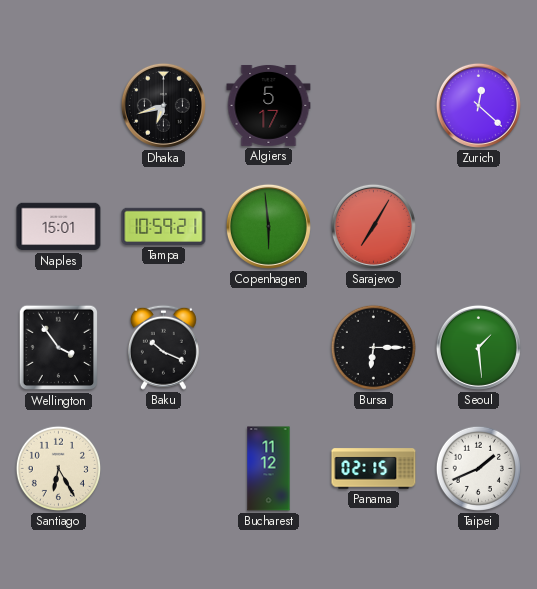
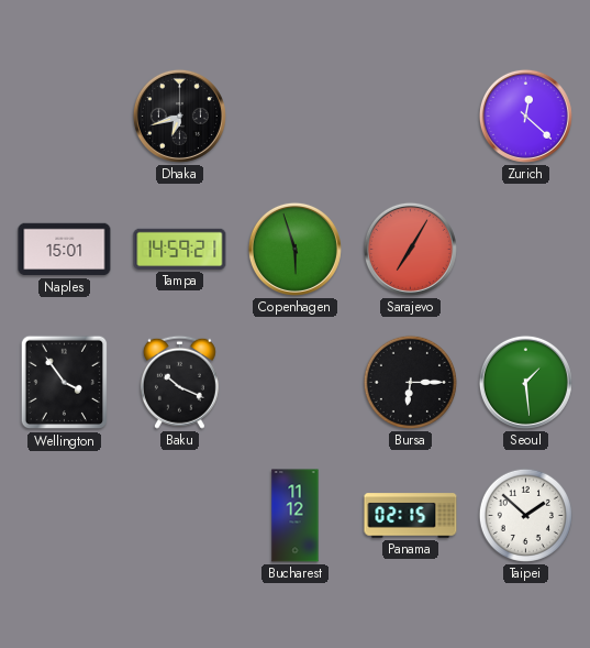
Algiers: 5:17 -> none
Tampa: 10:59 -> 14:59
Copenhagen: 5:59 -> 5:57
Santiago: 6:25 -> none
Taipei: 1:41 -> 1:52
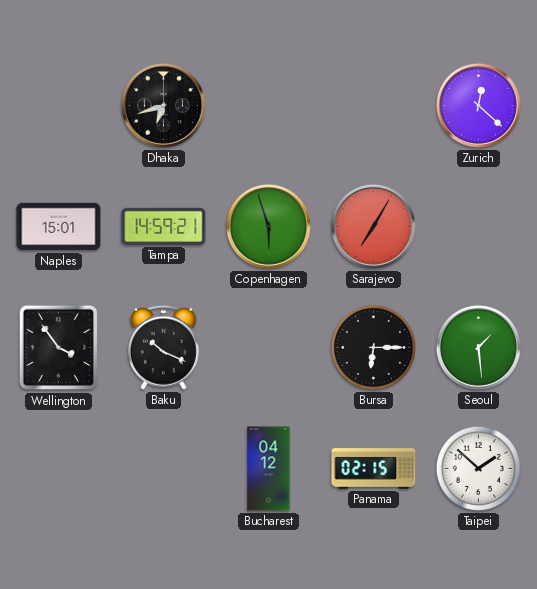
Bucharest: 11:12 -> 04:12
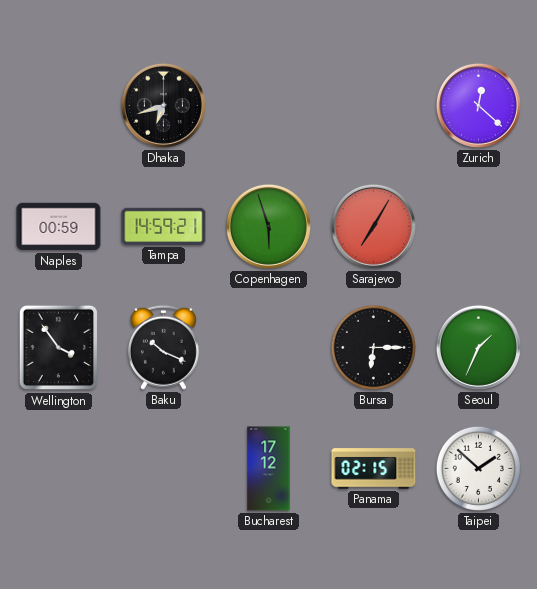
Naples: 15:01 -> 00:59
Seoul: 1:29 -> 1:34
Bucharest: 04:12 -> 17:12
